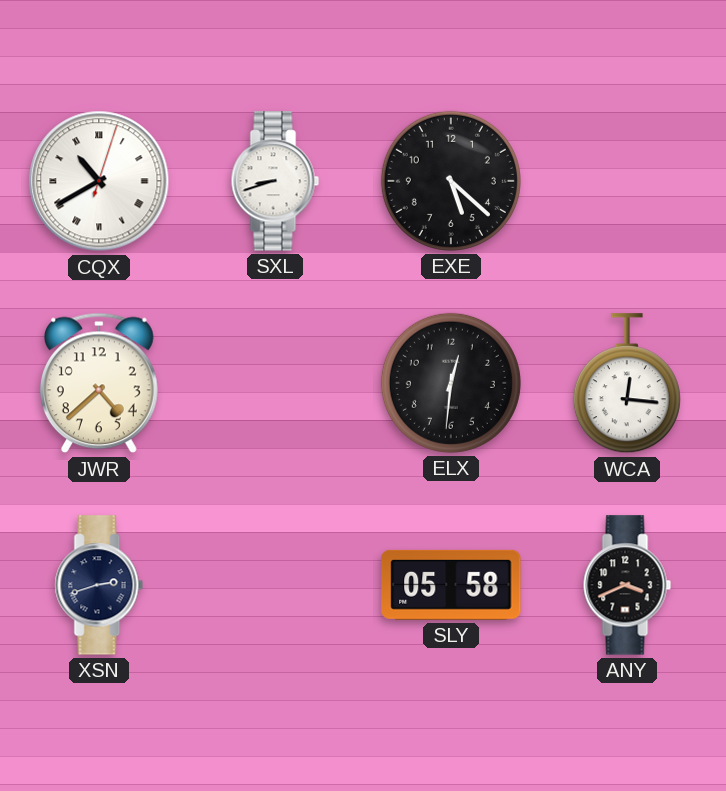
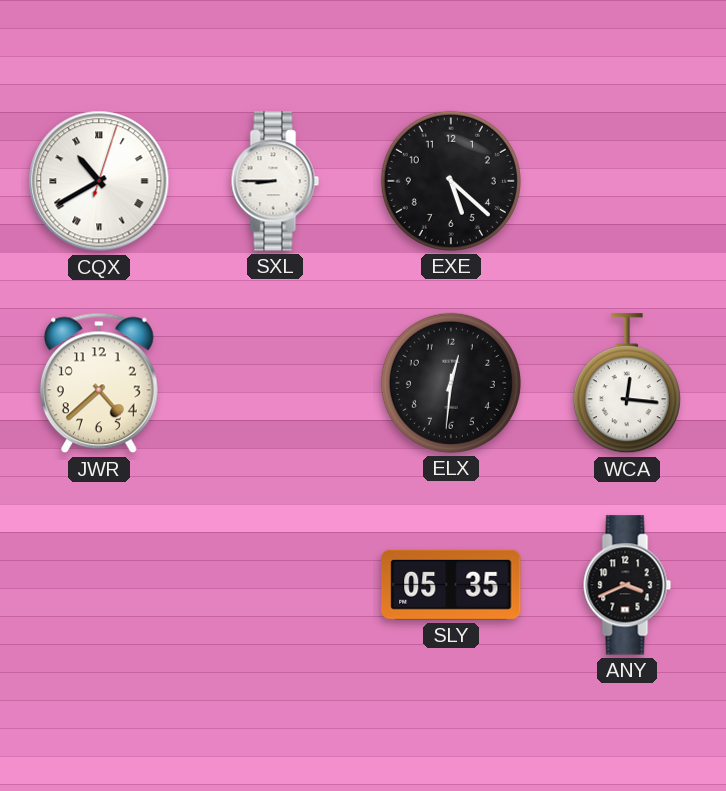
SXL: 8:42 -> 8:45
XSN: 2:42 -> none
SLY: 05:58 -> 05:35
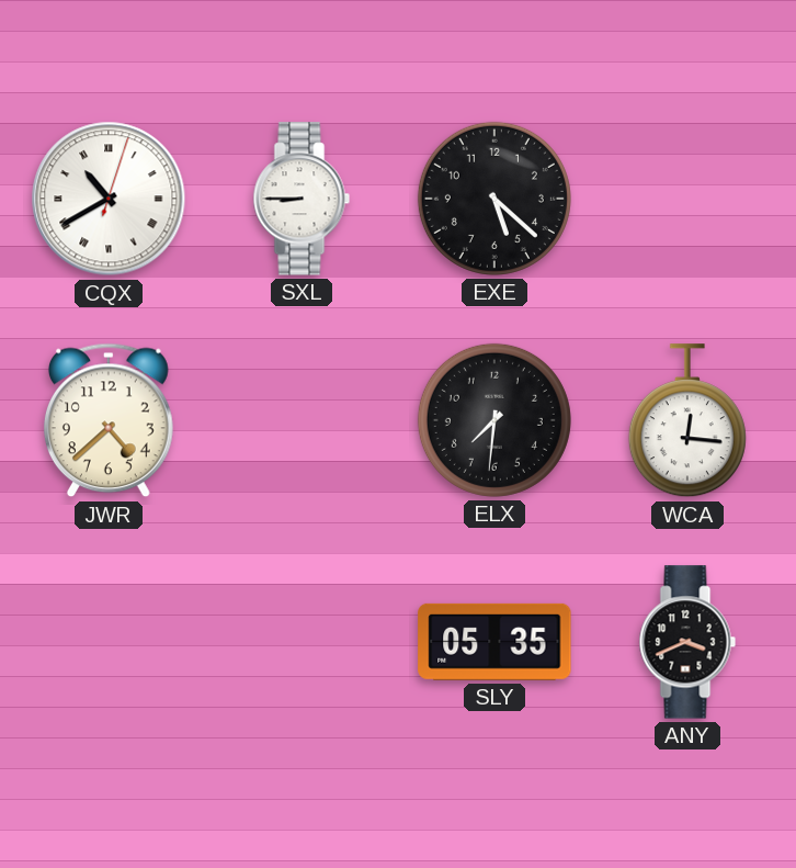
ELX: 12:31 -> 7:31
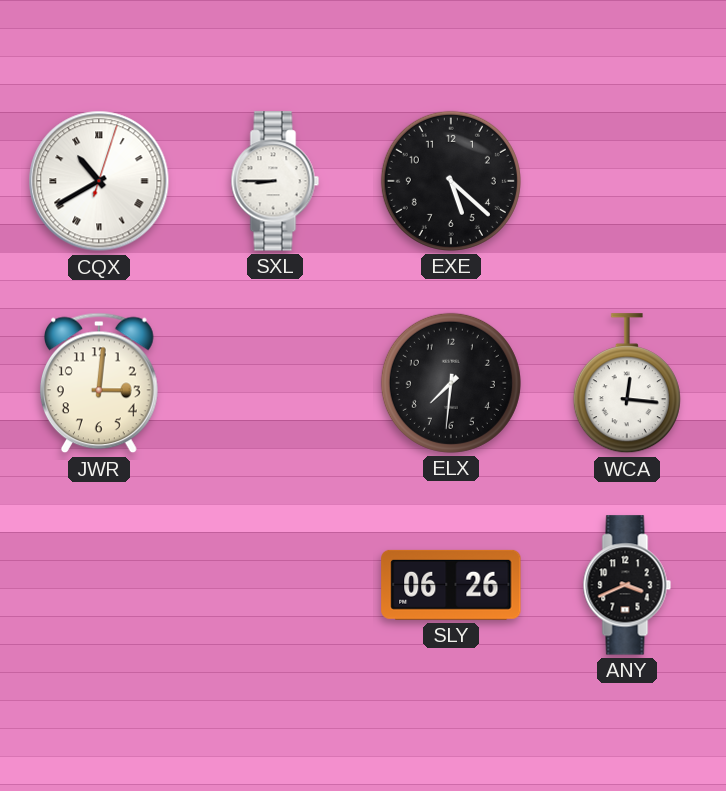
JWR: 4:38 -> 3:01
SLY: 05:35 -> 06:26
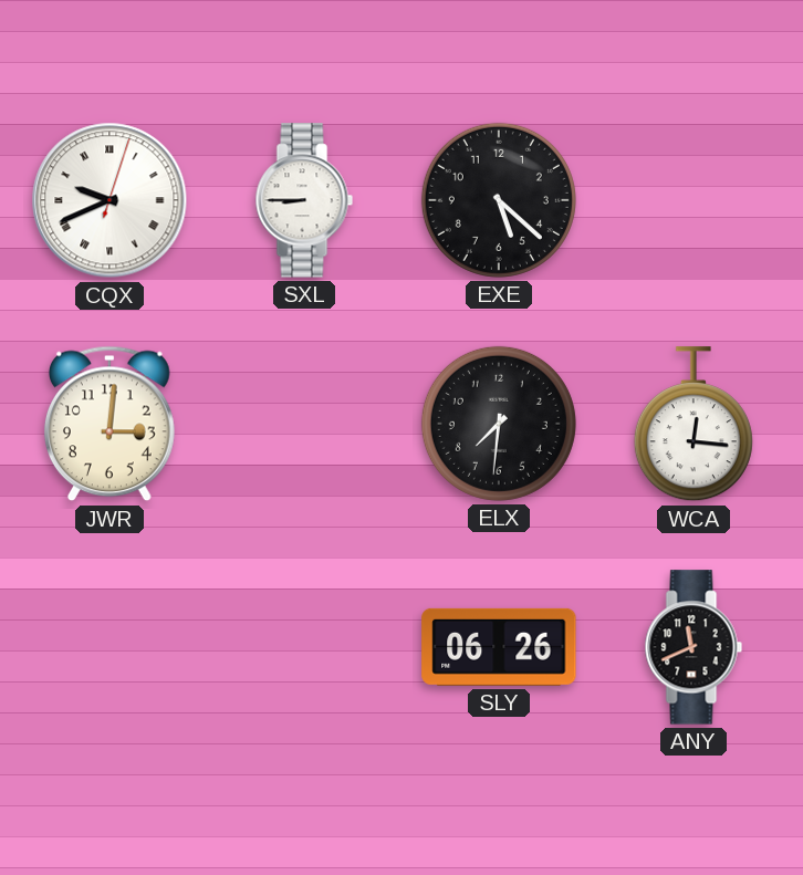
CQX: 10:40 -> 9:41
ANY: 3:41 -> 11:41
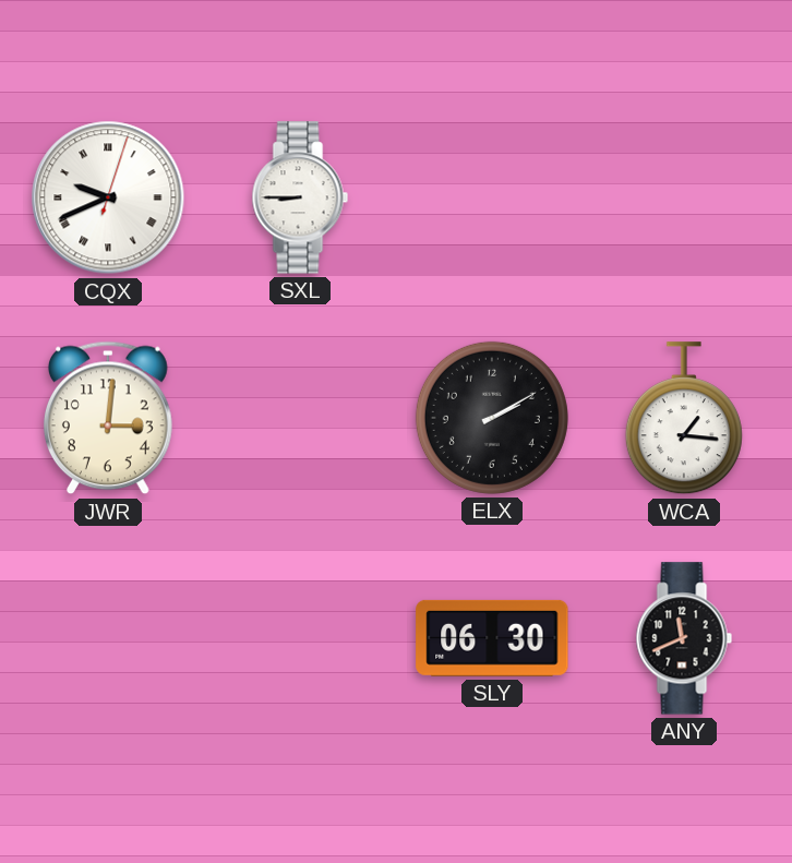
EXE: 5:22 -> none
ELX: 7:31 -> 2:10
WCA: 12:16 -> 1:16
SLY: 06:26 -> 06:30
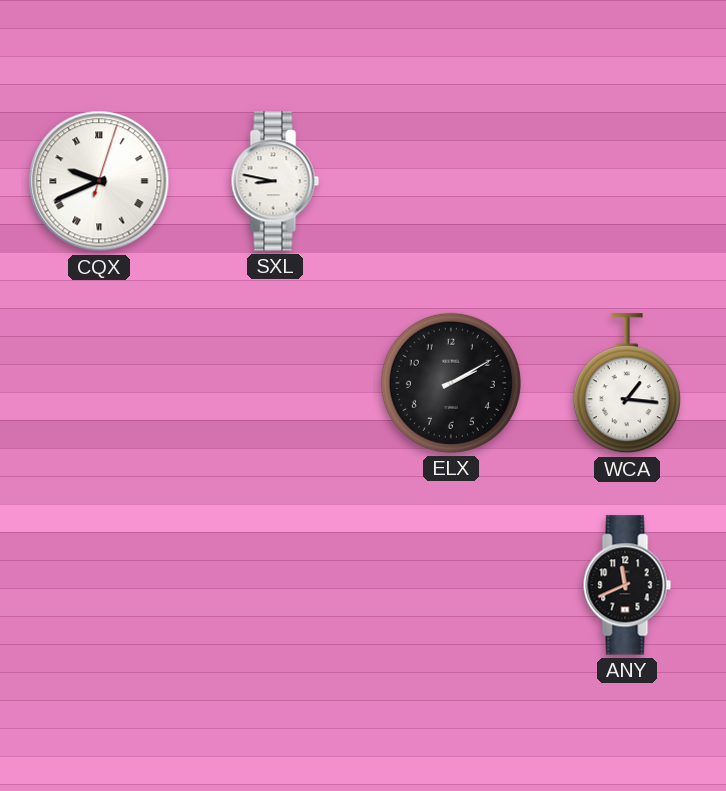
SXL: 8:45 -> 8:47
JWR: 3:01 -> none
SLY: 06:30 -> none
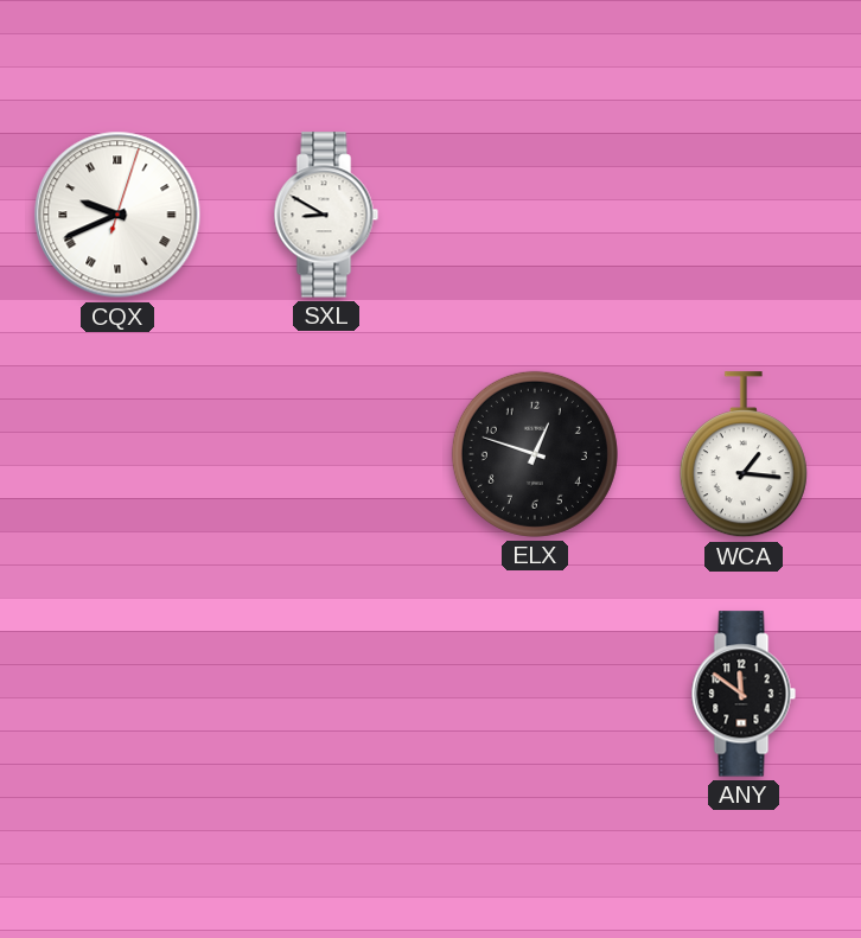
SXL: 8:47 -> 8:50
ELX: 2:10 -> 12:48
ANY: 11:41 -> 11:51
